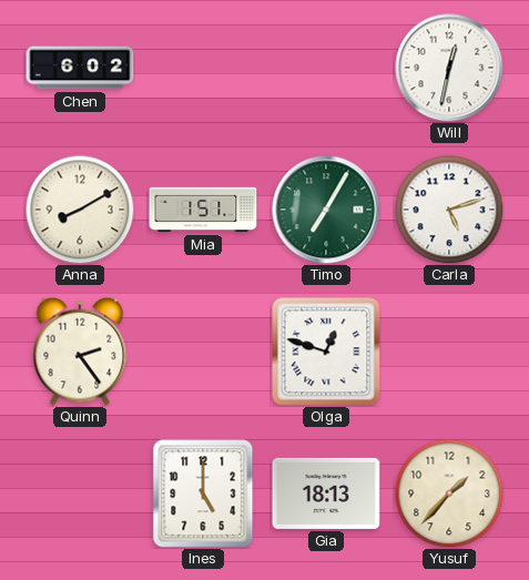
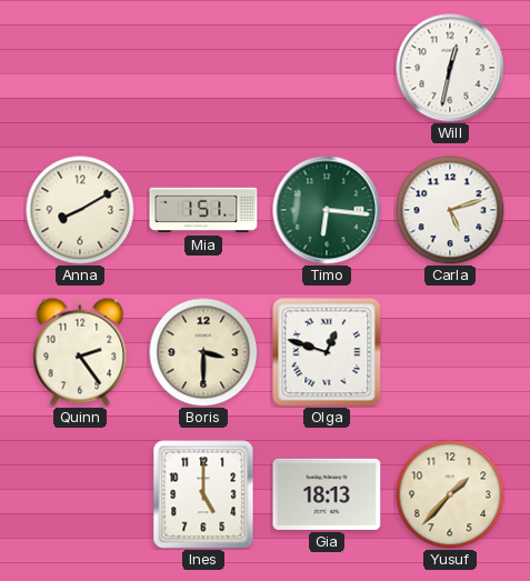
Chen: 6:02 -> none
Timo: 7:05 -> 6:16
Boris: none -> 3:30
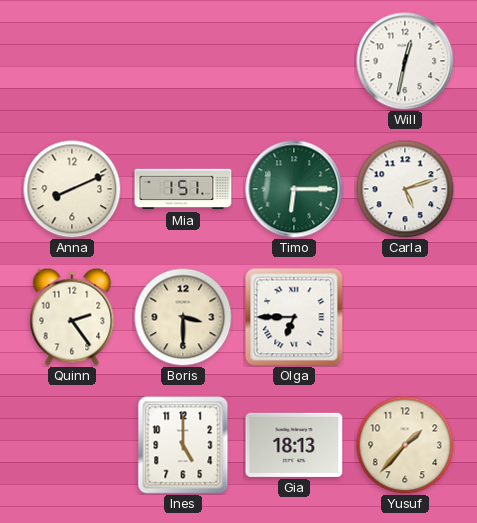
Anna: 8:10 -> 8:11
Timo: 6:16 -> 6:15
Olga: 12:48 -> 6:45
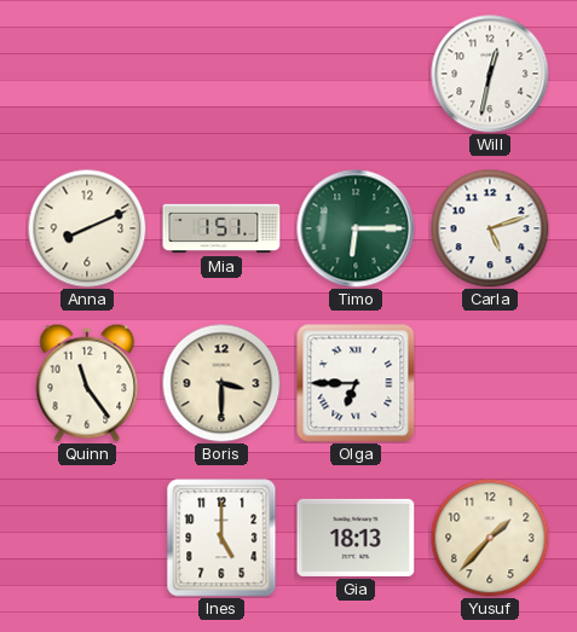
Quinn: 2:24 -> 11:24
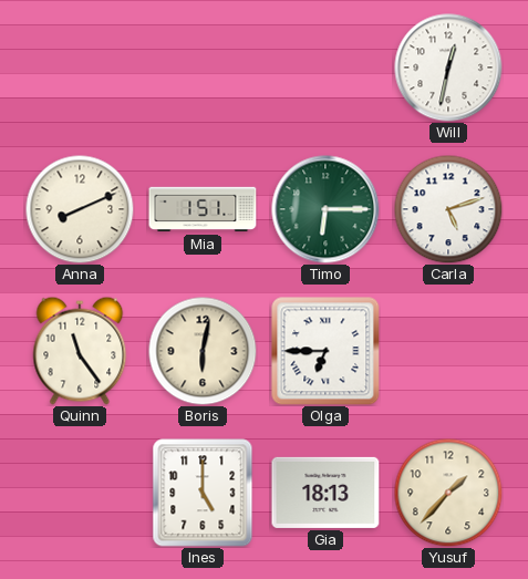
Boris: 3:30 -> 6:02
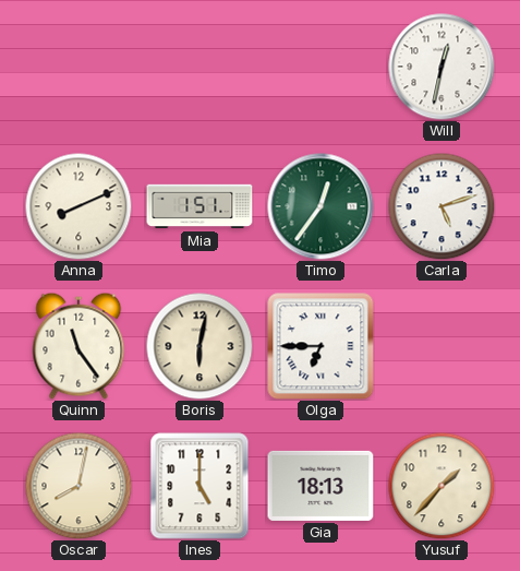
Timo: 6:15 -> 12:36
Oscar: none -> 8:02
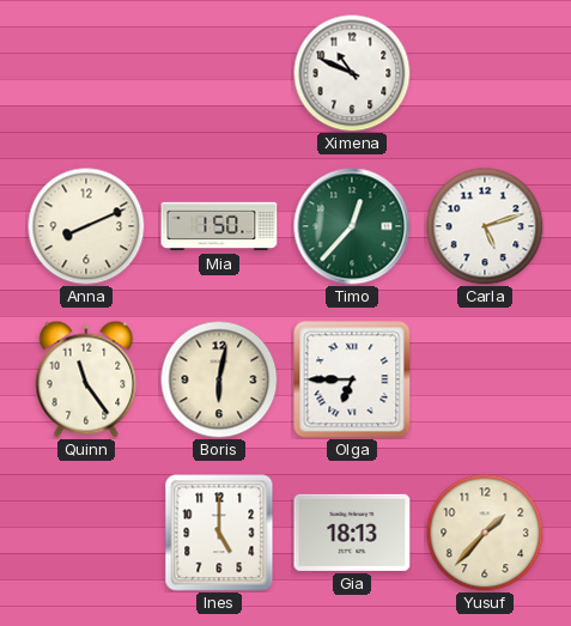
Ximena: none -> 10:49
Will: 12:32 -> none
Mia: 1:51 -> 1:50
Timo: 12:36 -> 12:37
Oscar: 8:02 -> none
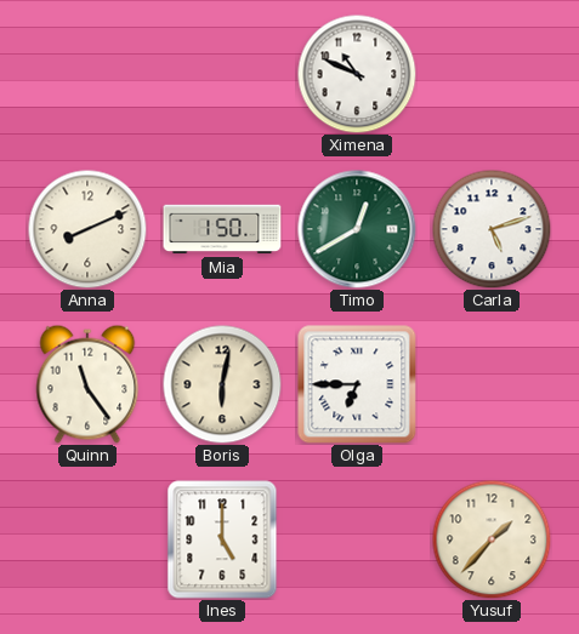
Timo: 12:37 -> 12:40
Gia: 18:13 -> none
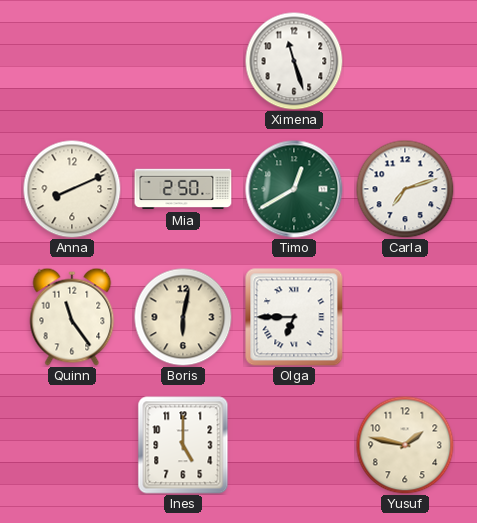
Ximena: 10:49 -> 11:27
Mia: 1:50 -> 2:50
Carla: 5:12 -> 7:12
Yusuf: 1:37 -> 1:47
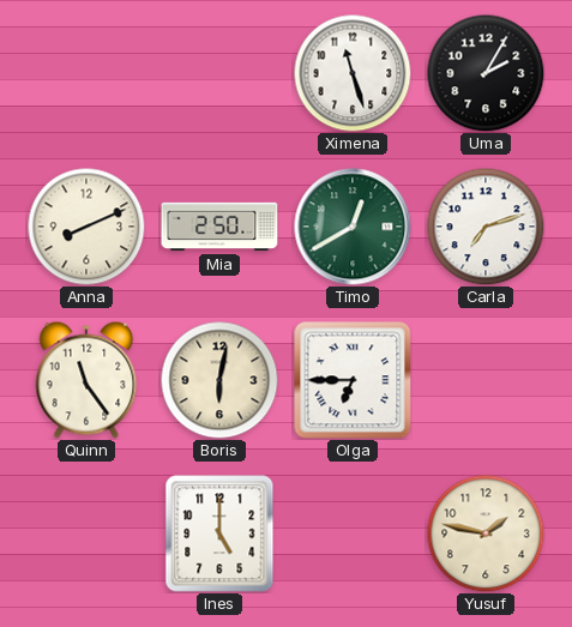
Uma: none -> 2:05
